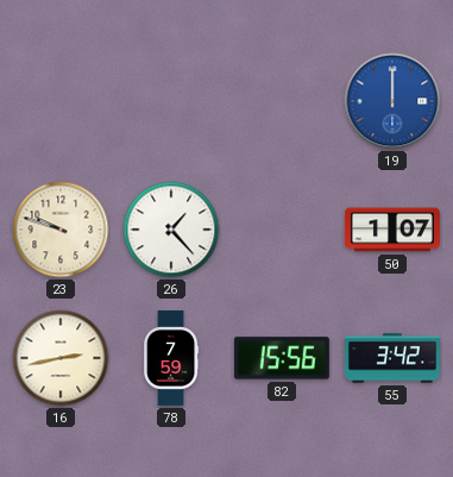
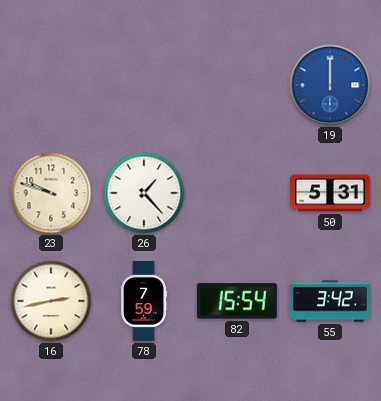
50: 1:07 -> 5:31
82: 15:56 -> 15:54
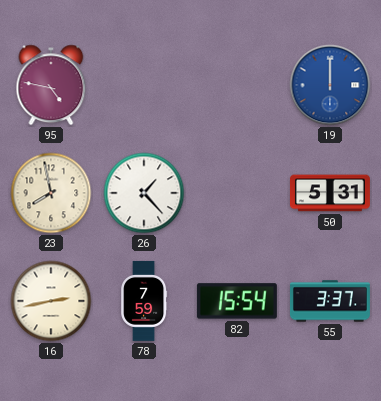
95: none -> 4:47
23: 9:48 -> 7:58
55: 3:42 -> 3:37
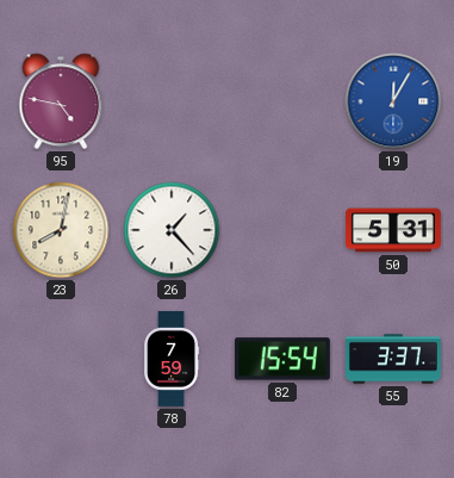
19: 12:00 -> 12:05
23: 7:58 -> 8:02
16: 2:43 -> none
